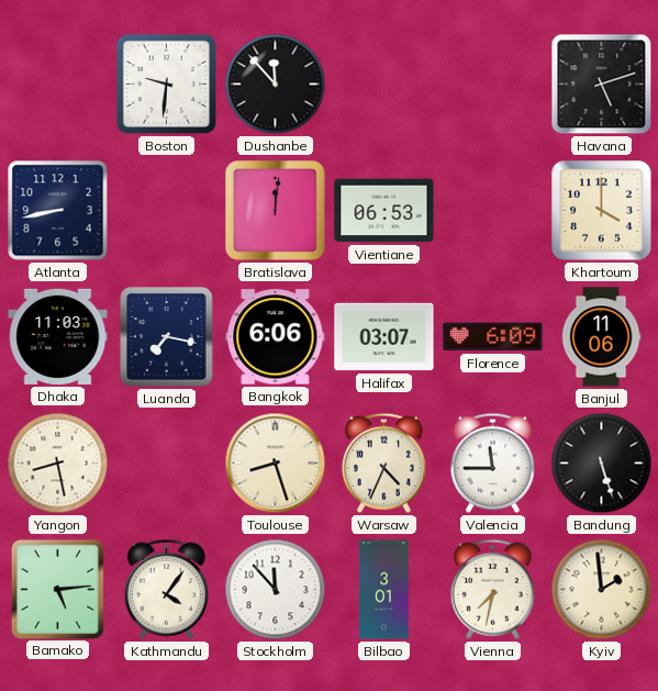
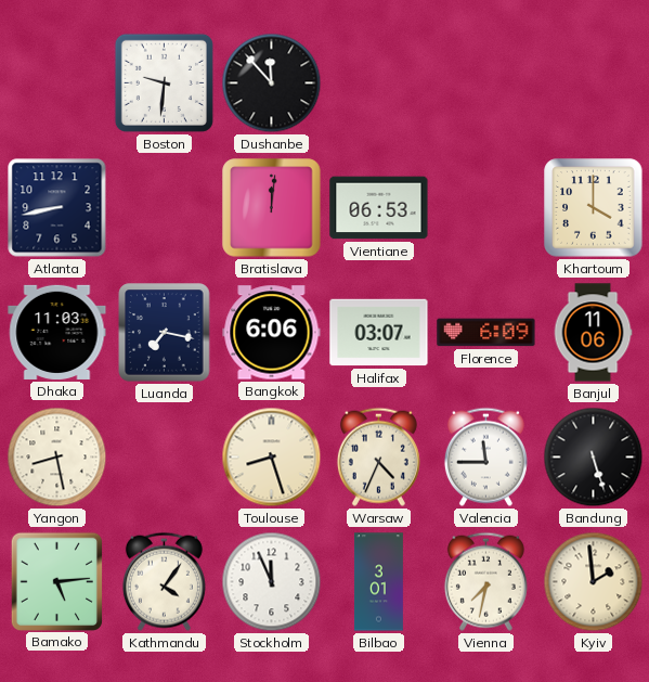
Havana: 5:12 -> none
Stockholm: 11:53 -> 11:56
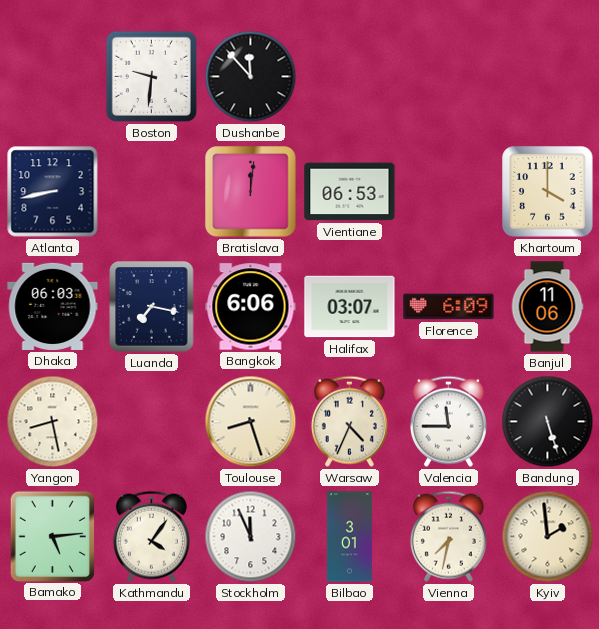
Dhaka: 11:03 -> 06:03
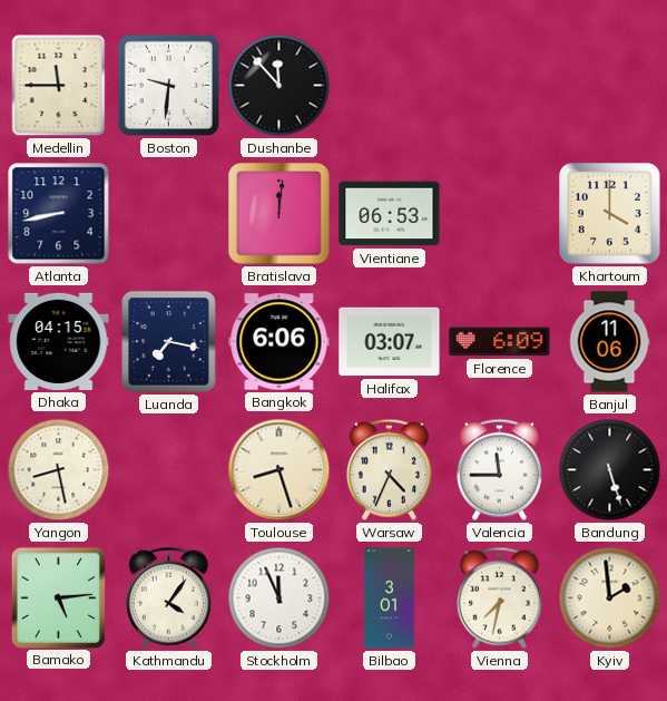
Medellin: none -> 11:45
Dhaka: 06:03 -> 04:15
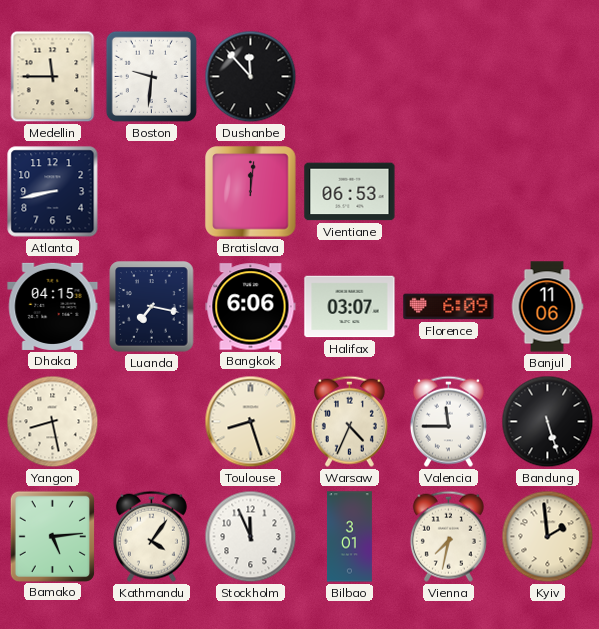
Khartoum: 4:00 -> none
